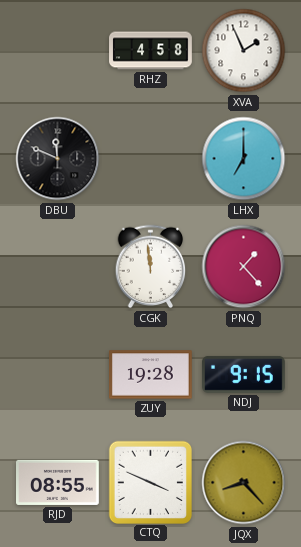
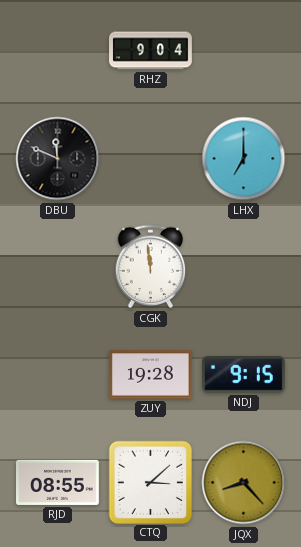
RHZ: 4:58 -> 9:04
XVA: 1:56 -> none
PNQ: 1:23 -> none
CTQ: 3:49 -> 3:08
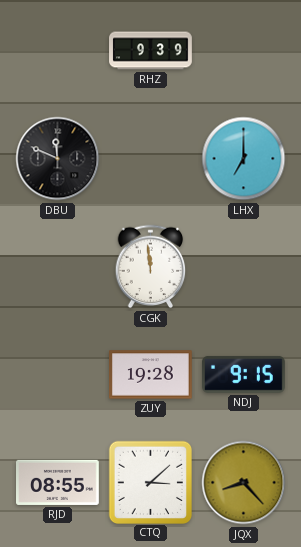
RHZ: 9:04 -> 9:39
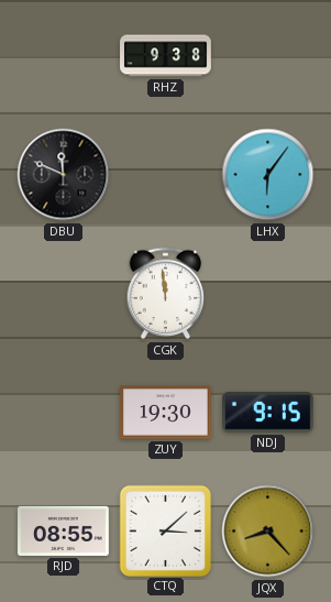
RHZ: 9:39 -> 9:38
LHX: 7:00 -> 6:06
ZUY: 19:28 -> 19:30
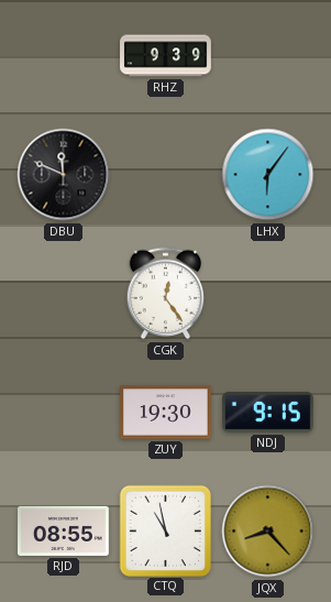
RHZ: 9:38 -> 9:39
CGK: 11:59 -> 12:24
CTQ: 3:08 -> 10:58
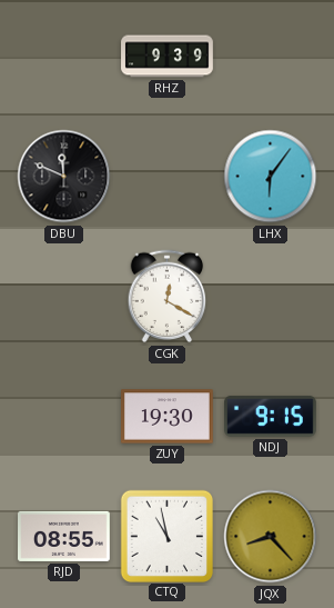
CGK: 12:24 -> 12:20
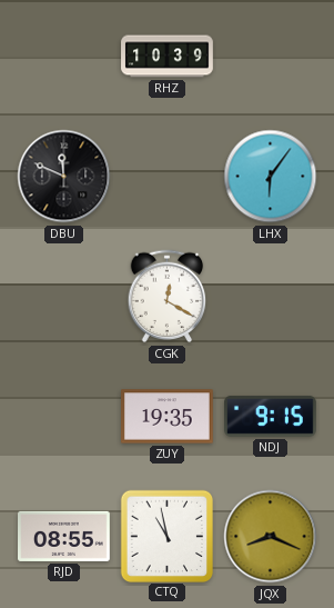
RHZ: 9:39 -> 10:39
ZUY: 19:30 -> 19:35
JQX: 8:23 -> 8:19
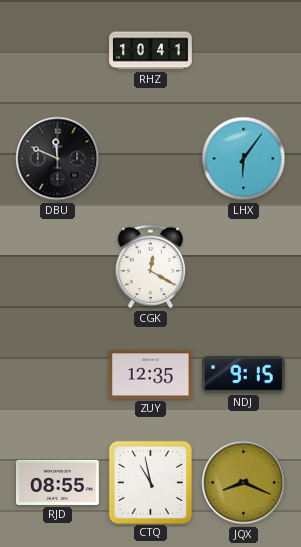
RHZ: 10:39 -> 10:41
ZUY: 19:35 -> 12:35
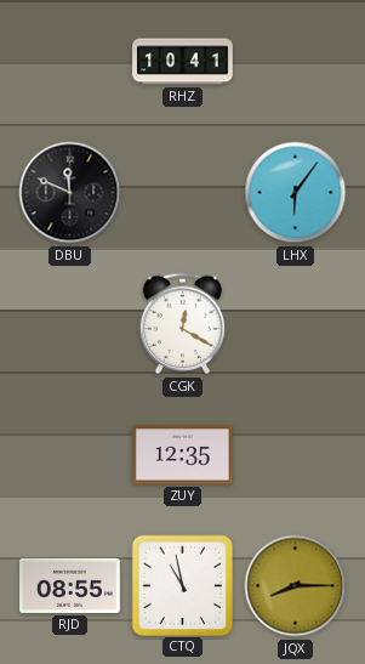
NDJ: 9:15 -> none
JQX: 8:19 -> 8:15
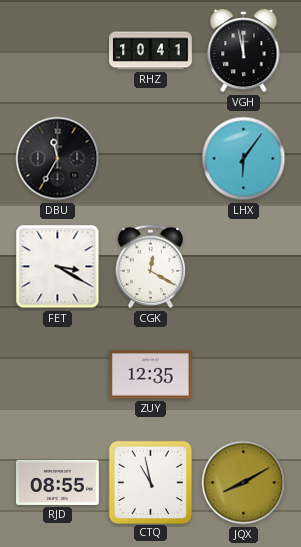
VGH: none -> 11:58
DBU: 11:49 -> 11:35
FET: none -> 3:20
JQX: 8:15 -> 8:10
